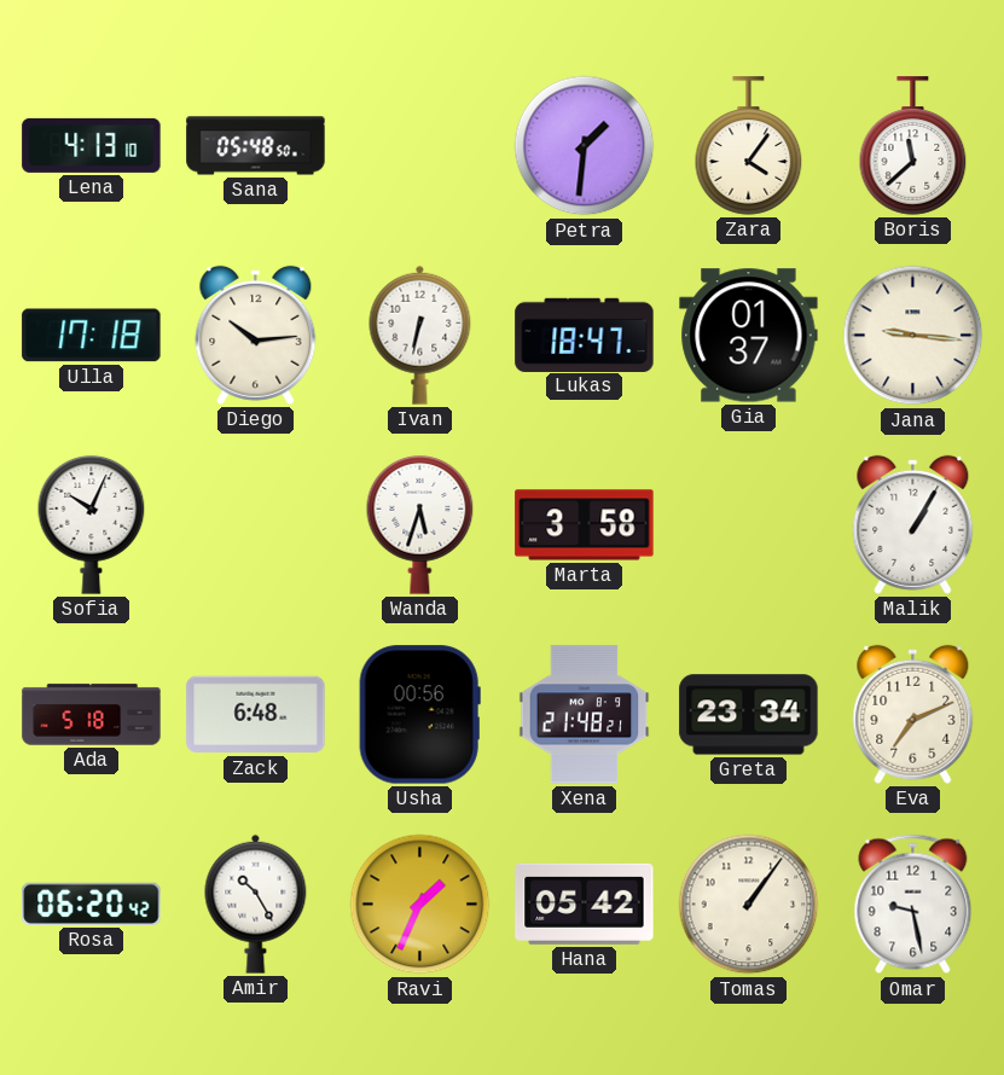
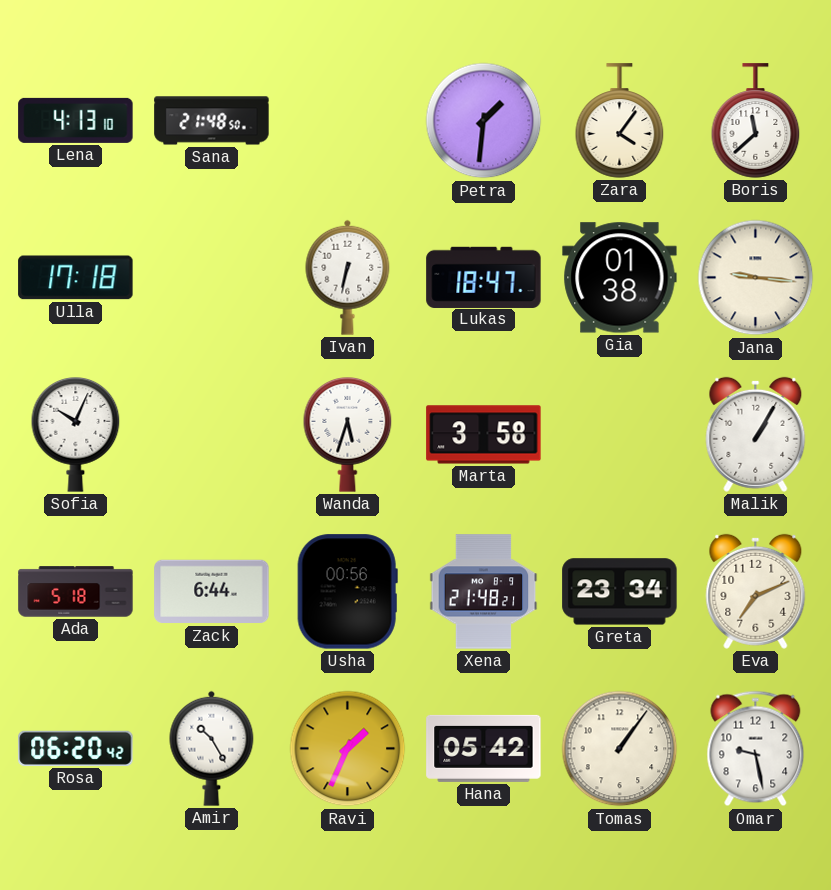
Sana: 05:48 -> 21:48
Diego: 10:14 -> none
Gia: 01:37 -> 01:38
Zack: 6:48 -> 6:44
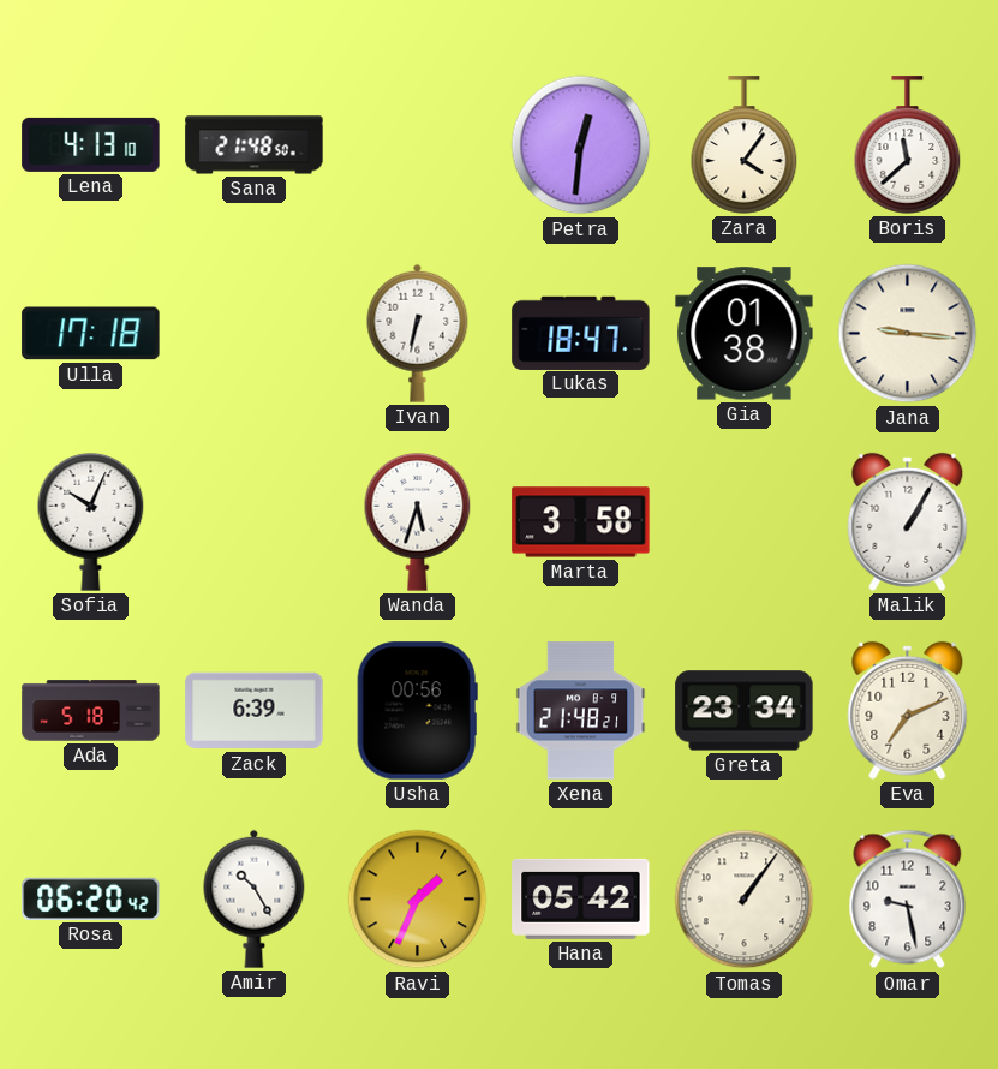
Petra: 1:31 -> 12:31
Zack: 6:44 -> 6:39
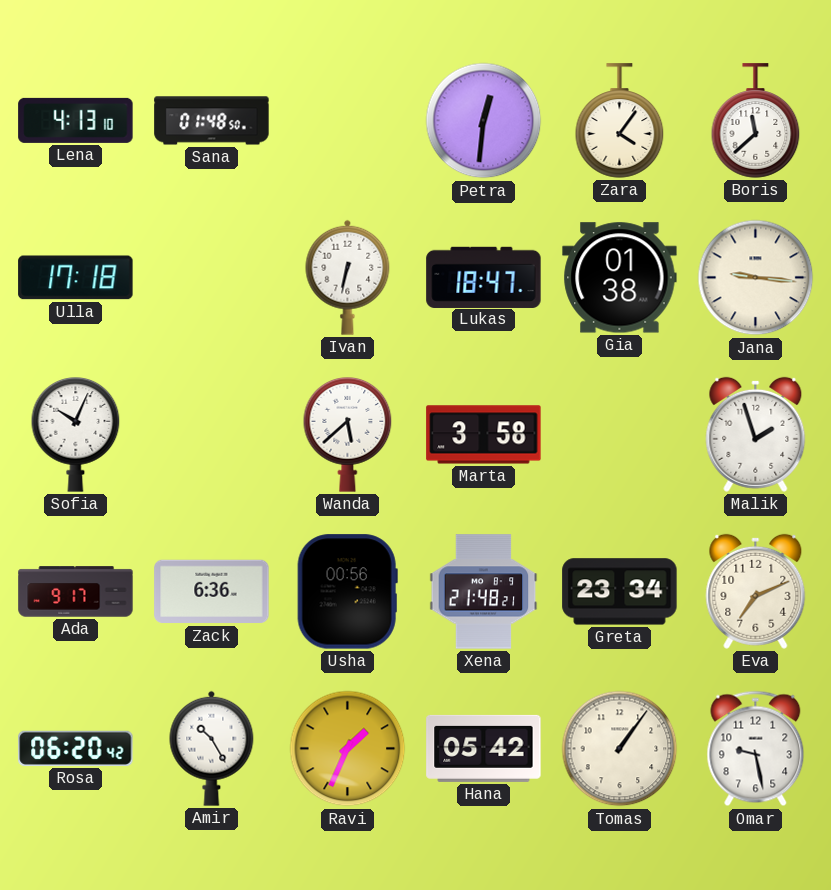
Sana: 21:48 -> 01:48
Wanda: 5:33 -> 5:38
Malik: 1:05 -> 1:57
Ada: 5:18 -> 9:17
Zack: 6:39 -> 6:36
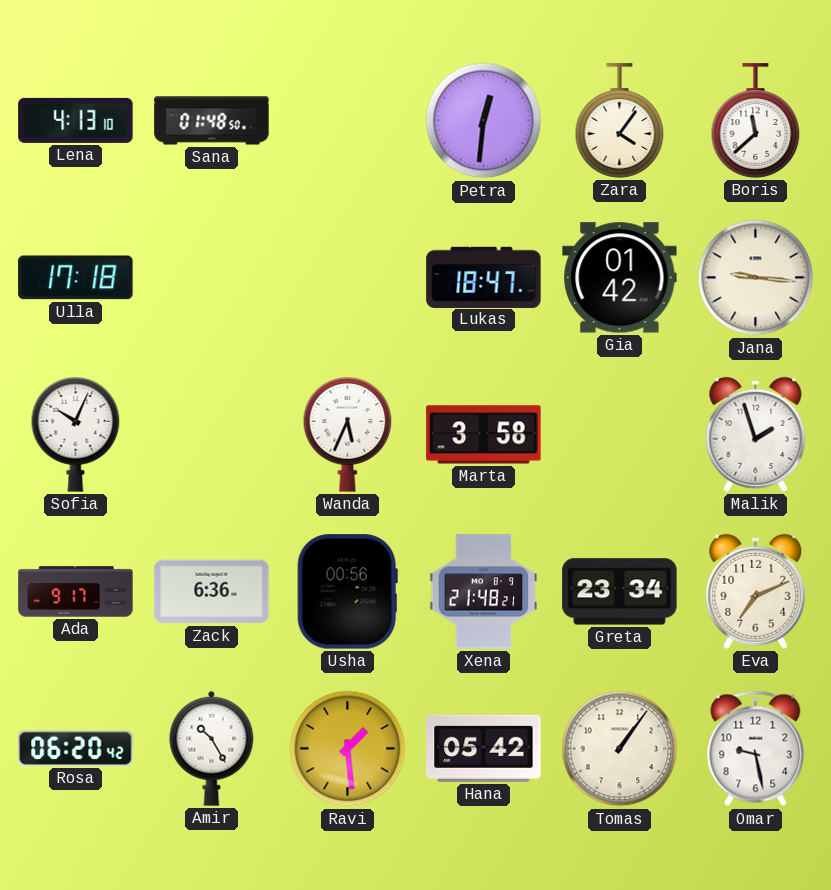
Ivan: 6:32 -> none
Gia: 01:38 -> 01:42
Wanda: 5:38 -> 5:34
Ravi: 1:34 -> 1:29
